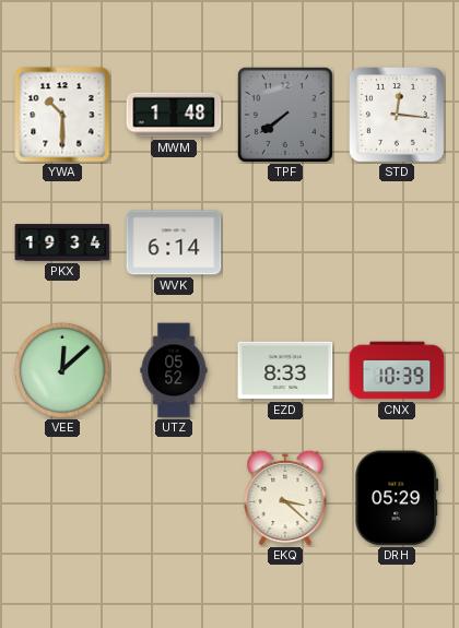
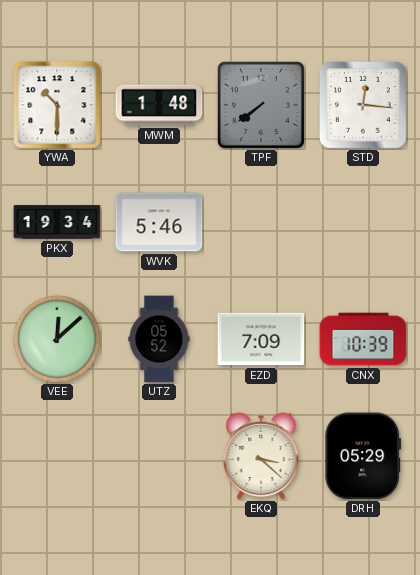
WVK: 6:14 -> 5:46
EZD: 8:33 -> 7:09
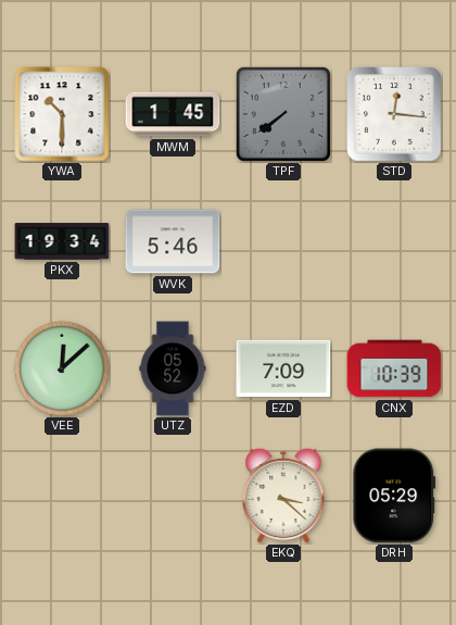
MWM: 1:48 -> 1:45
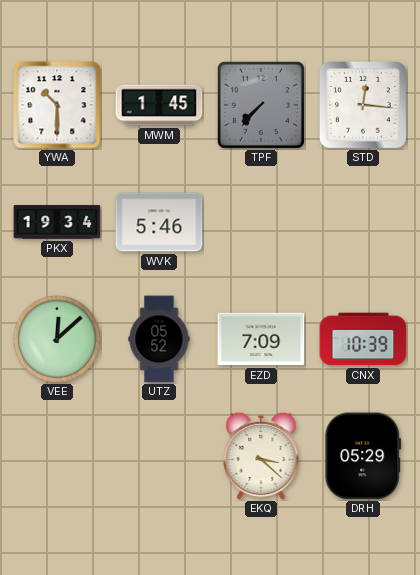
TPF: 7:39 -> 7:37
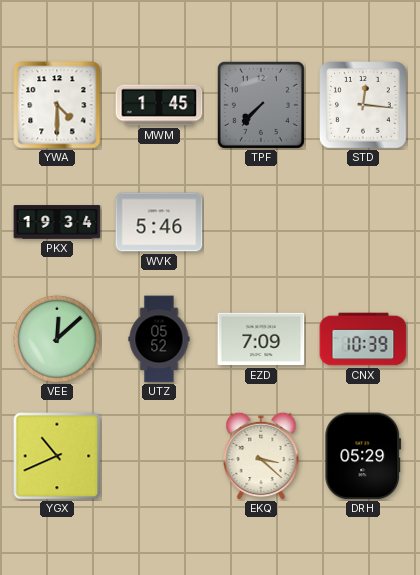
YWA: 10:30 -> 4:30
YGX: none -> 10:41
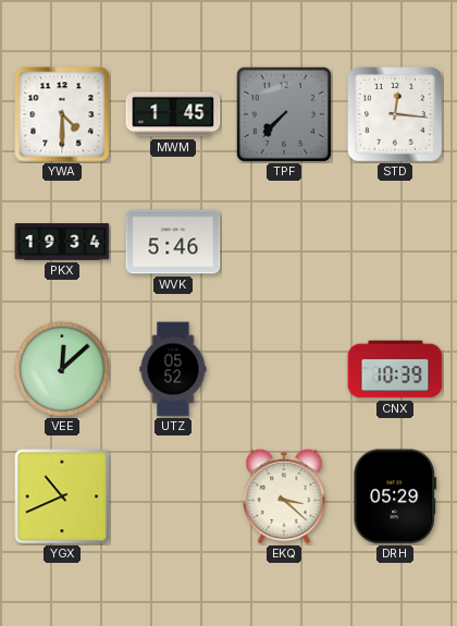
EZD: 7:09 -> none
